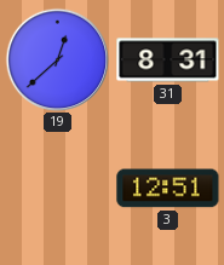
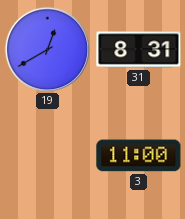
19: 12:38 -> 12:40
3: 12:51 -> 11:00
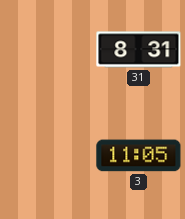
19: 12:40 -> none
3: 11:00 -> 11:05
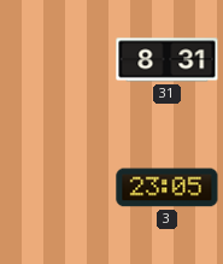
3: 11:05 -> 23:05
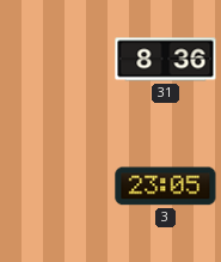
31: 8:31 -> 8:36
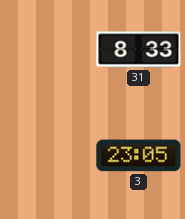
31: 8:36 -> 8:33
